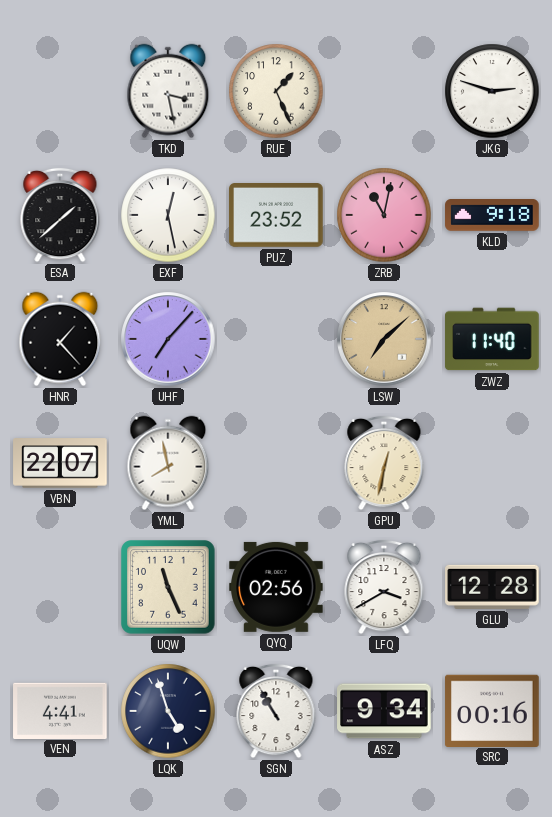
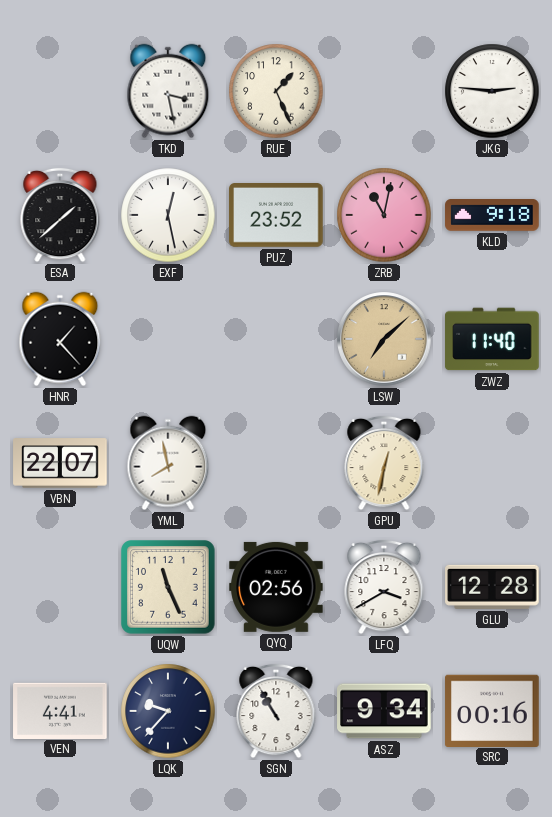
JKG: 2:48 -> 2:46
UHF: 7:07 -> none
LQK: 4:57 -> 9:37
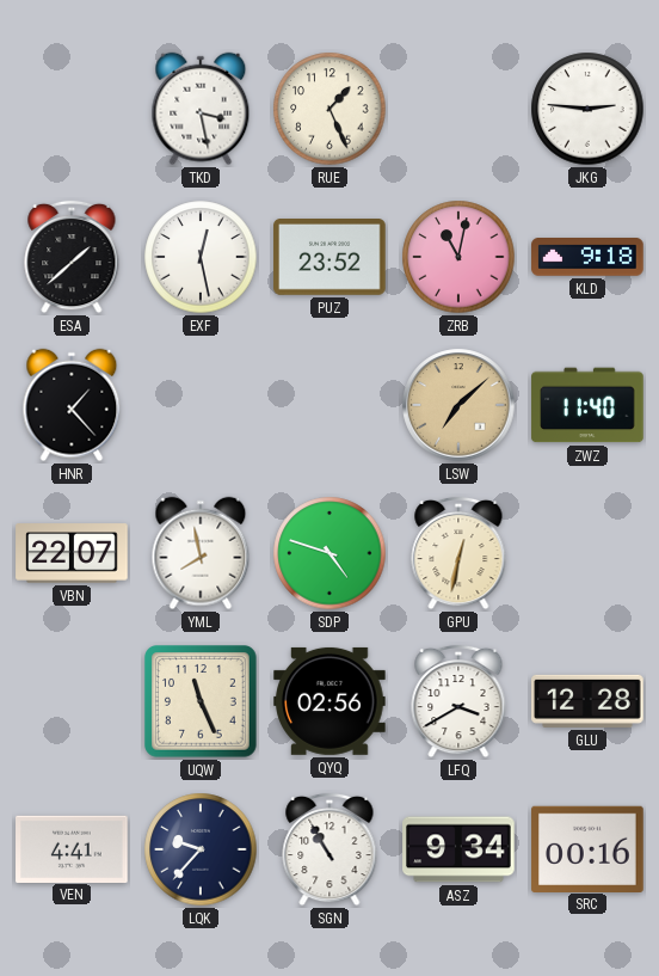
SDP: none -> 4:48
